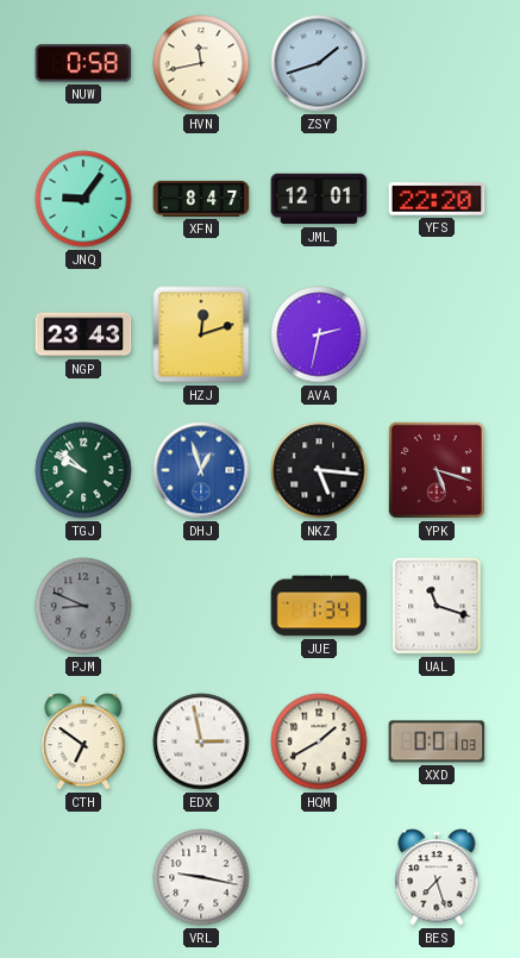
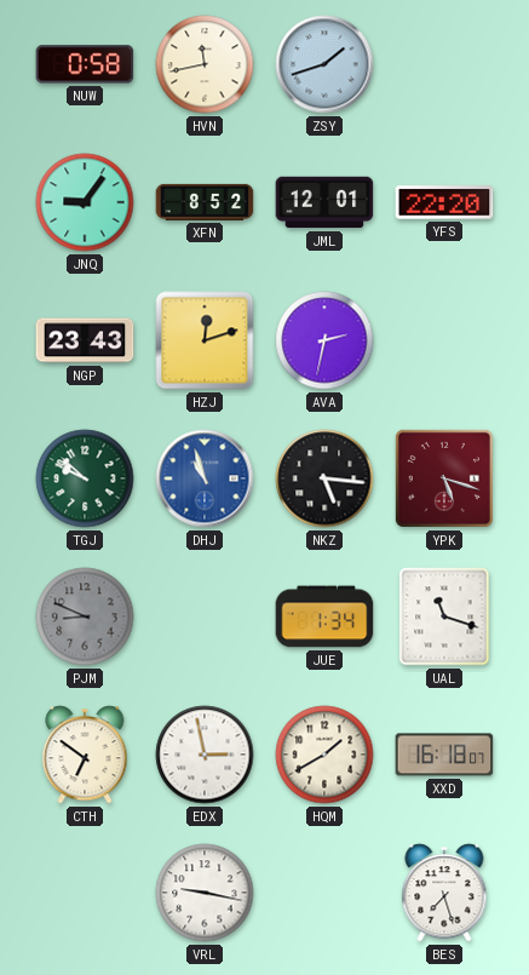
XFN: 8:47 -> 8:52
DHJ: 12:57 -> 10:57
XXD: 0:01 -> 16:18
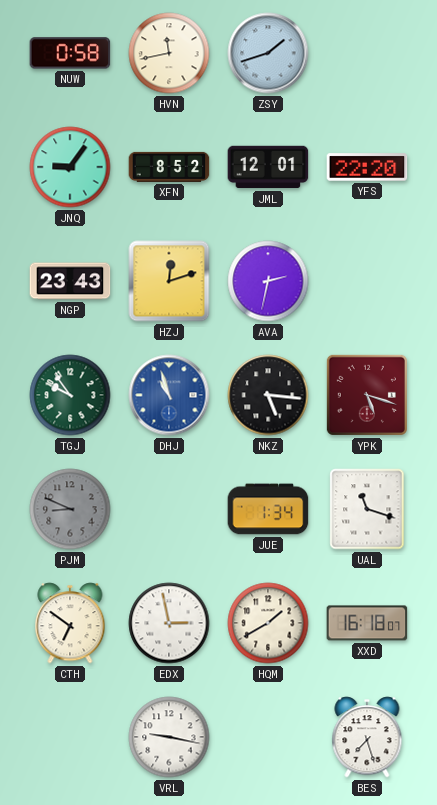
TGJ: 9:52 -> 9:54
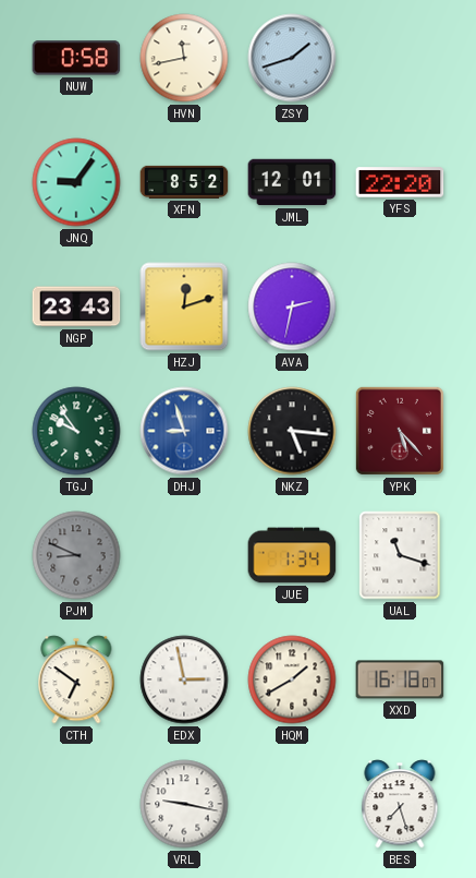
DHJ: 10:57 -> 8:57
YPK: 5:18 -> 5:23
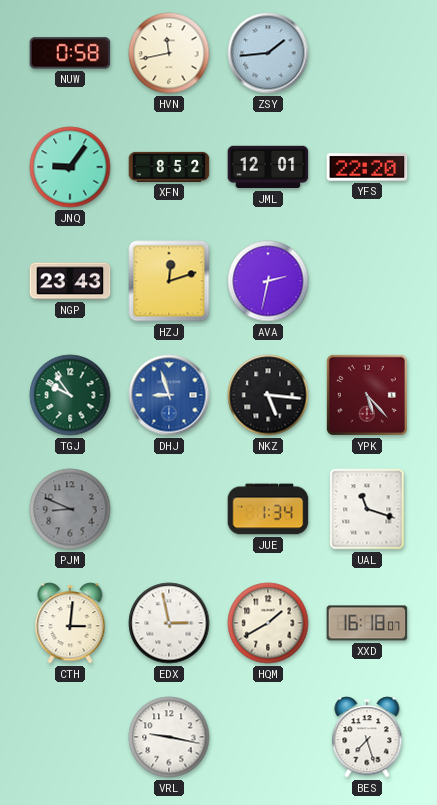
ZSY: 1:42 -> 1:44
CTH: 6:51 -> 3:01
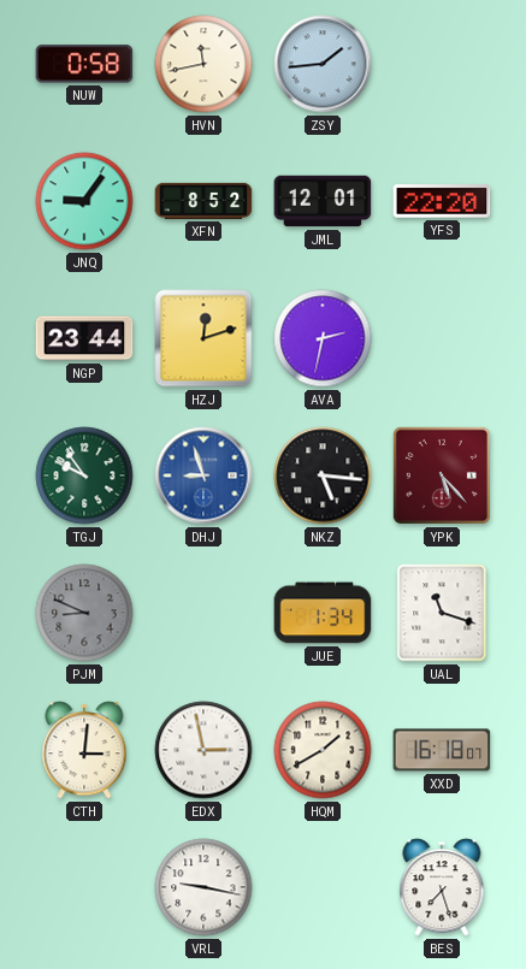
NGP: 23:43 -> 23:44
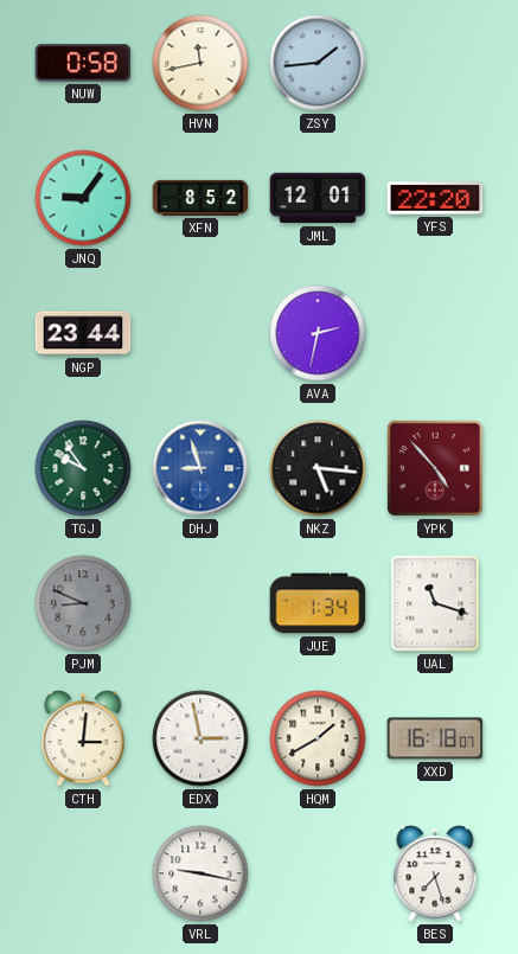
HZJ: 12:12 -> none
YPK: 5:23 -> 4:53
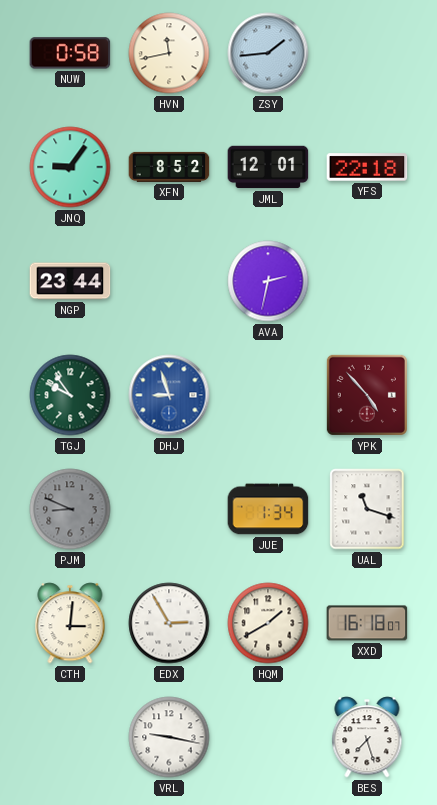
YFS: 22:20 -> 22:18
NKZ: 5:16 -> none
EDX: 2:58 -> 2:55
